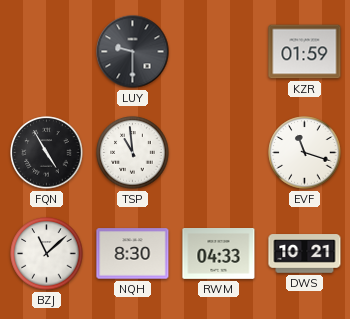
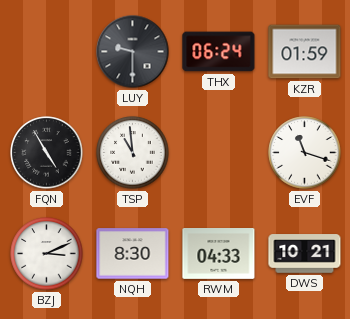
THX: none -> 06:24
BZJ: 11:08 -> 3:11
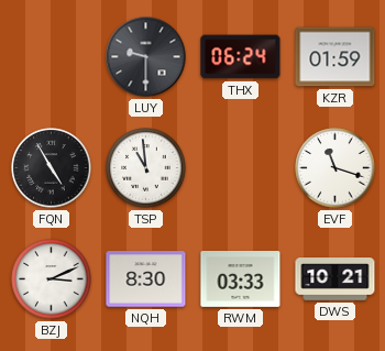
RWM: 04:33 -> 03:33
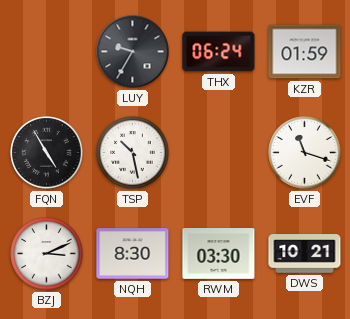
LUY: 9:30 -> 9:35
TSP: 10:59 -> 10:28
RWM: 03:33 -> 03:30
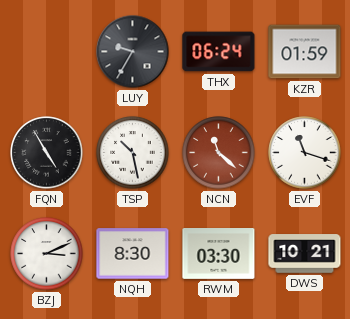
NCN: none -> 11:22
